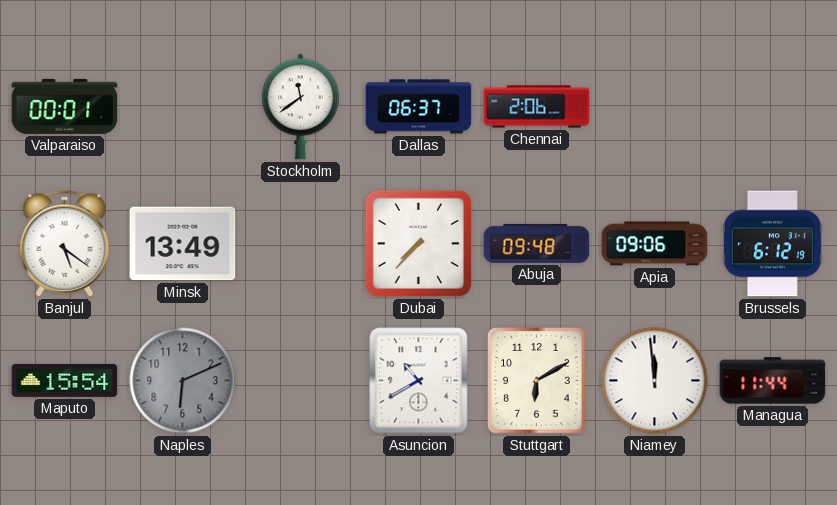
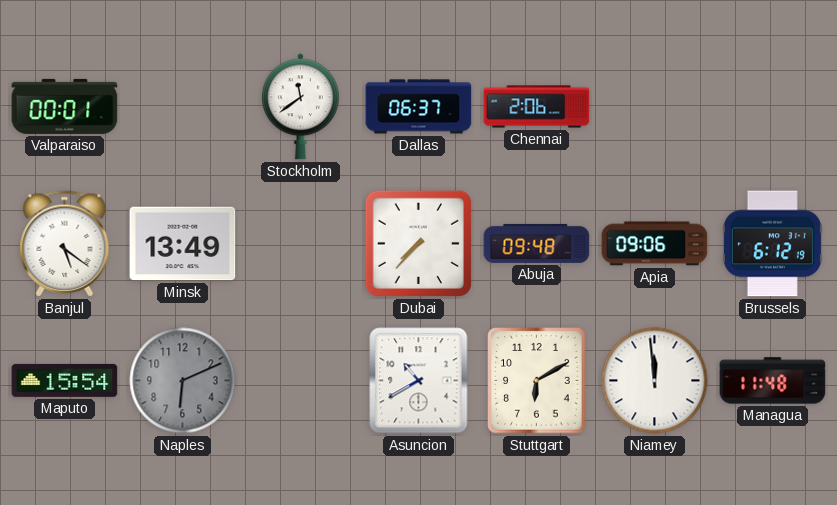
Managua: 11:44 -> 11:48
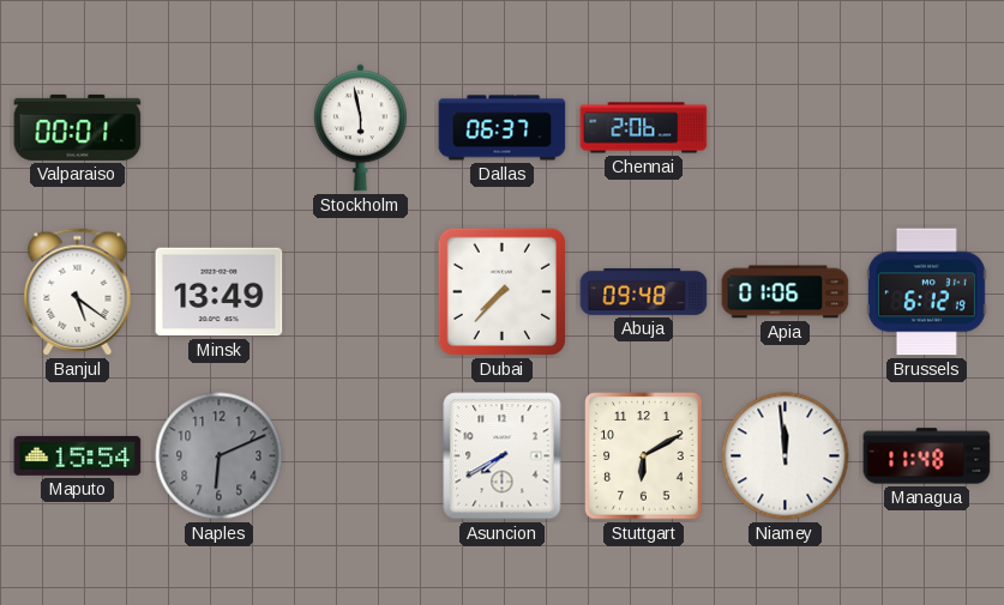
Stockholm: 11:39 -> 5:58
Apia: 09:06 -> 01:06
Asuncion: 10:40 -> 7:40
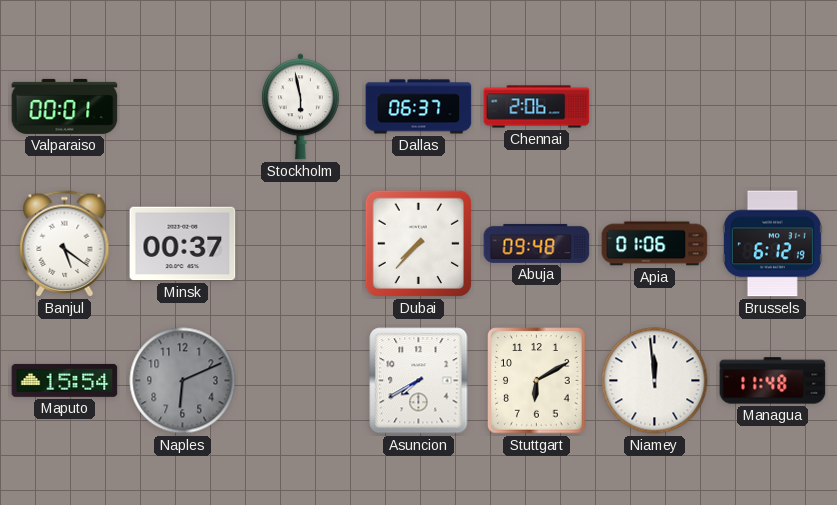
Minsk: 13:49 -> 00:37
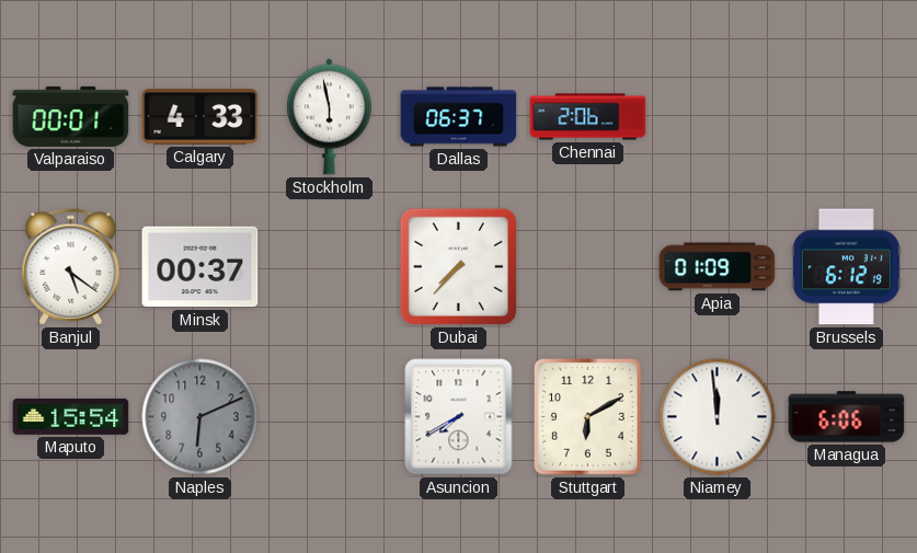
Calgary: none -> 4:33
Abuja: 09:48 -> none
Apia: 01:06 -> 01:09
Managua: 11:48 -> 6:06
